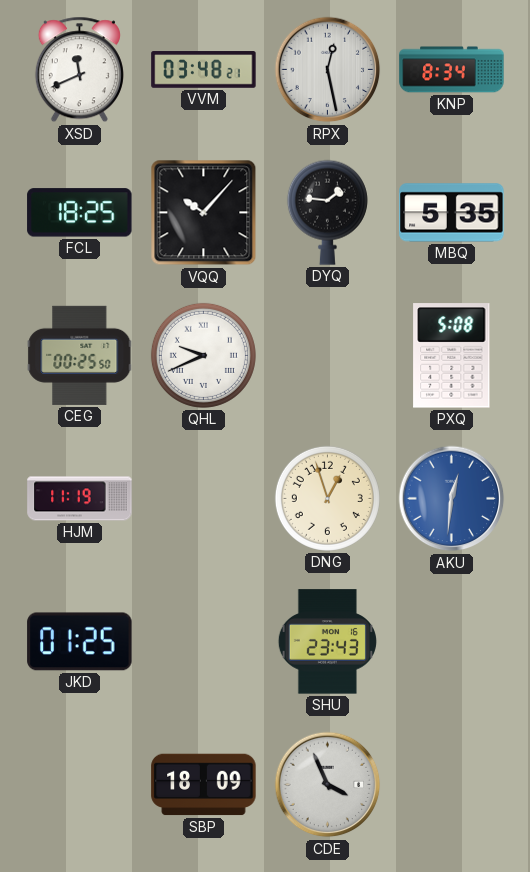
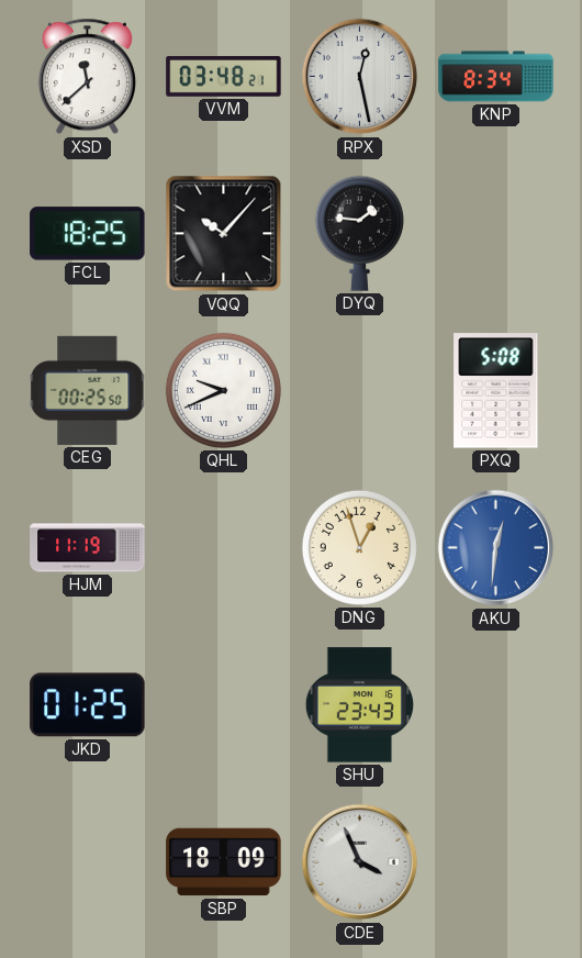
XSD: 11:41 -> 11:38
MBQ: 5:35 -> none
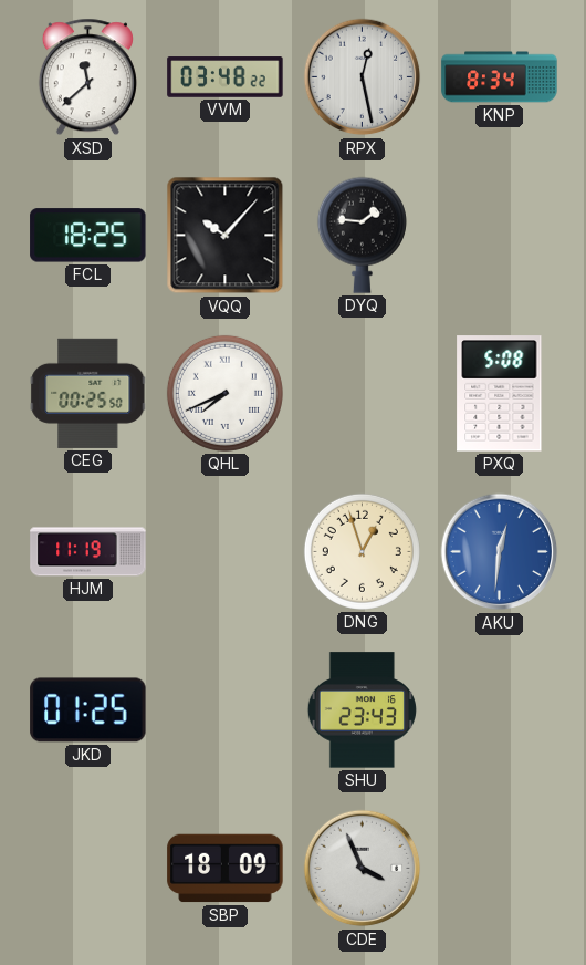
VVM: 03:48:21 -> 03:48:22
QHL: 9:41 -> 7:41
